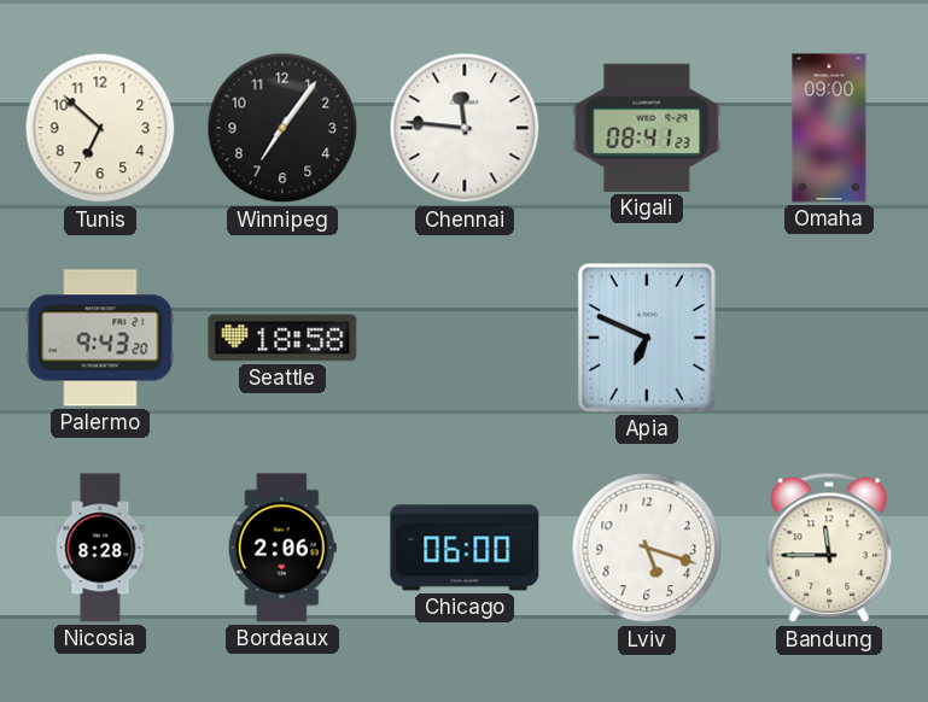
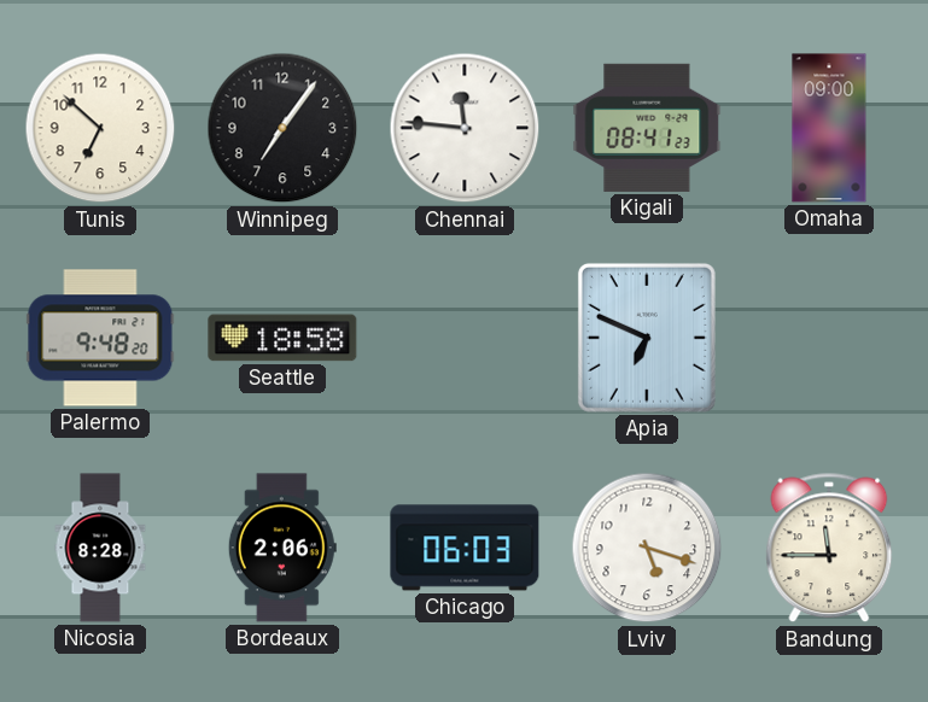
Palermo: 9:43 -> 9:48
Chicago: 06:00 -> 06:03
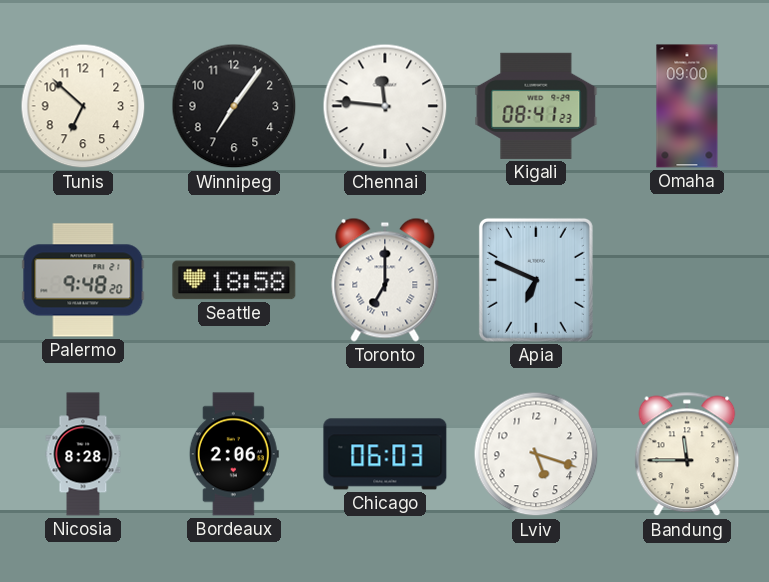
Toronto: none -> 7:00
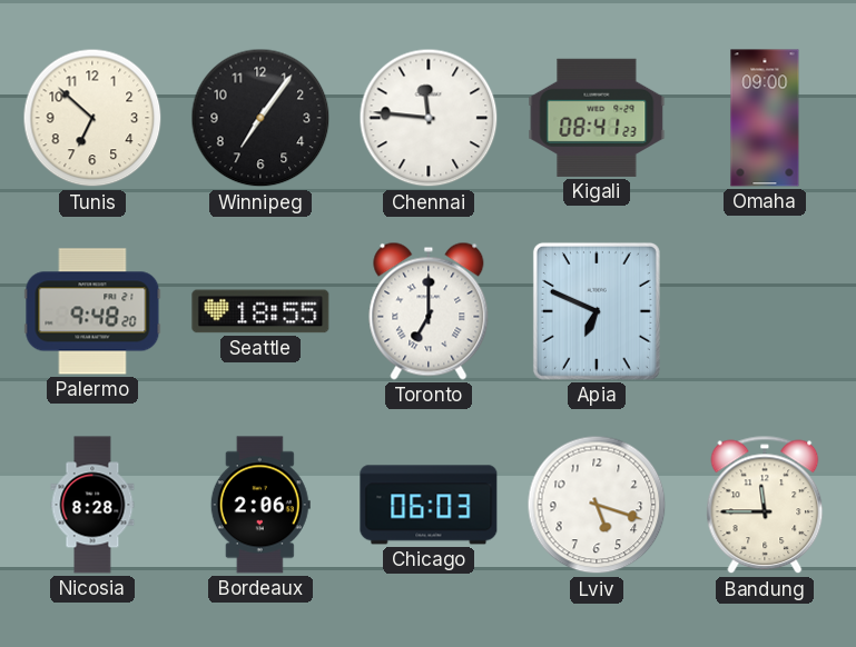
Seattle: 18:58 -> 18:55
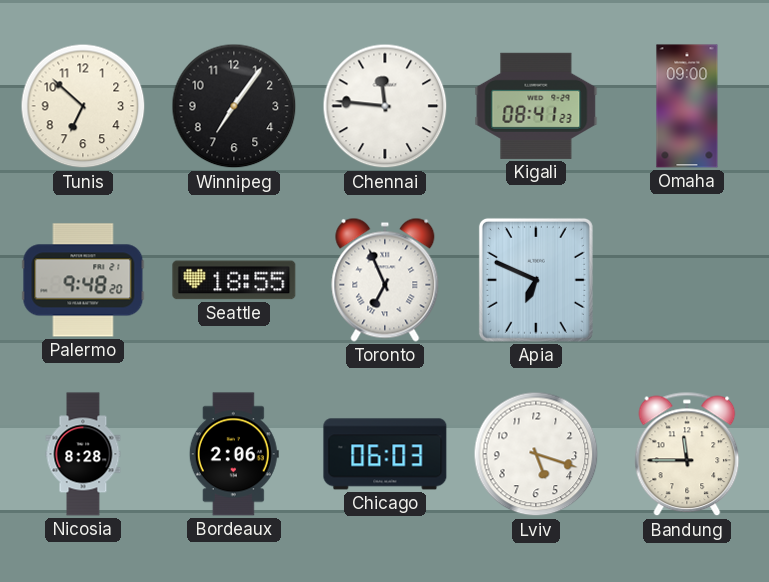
Toronto: 7:00 -> 6:56
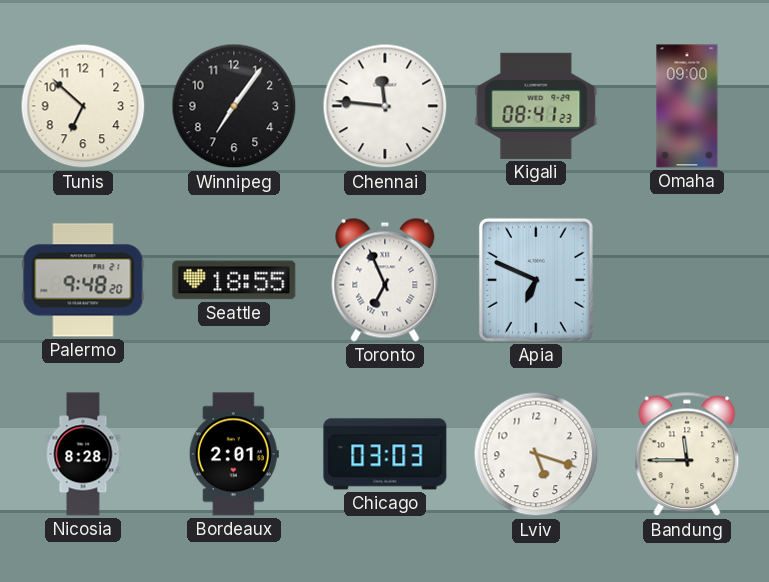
Bordeaux: 2:06 -> 2:01
Chicago: 06:03 -> 03:03
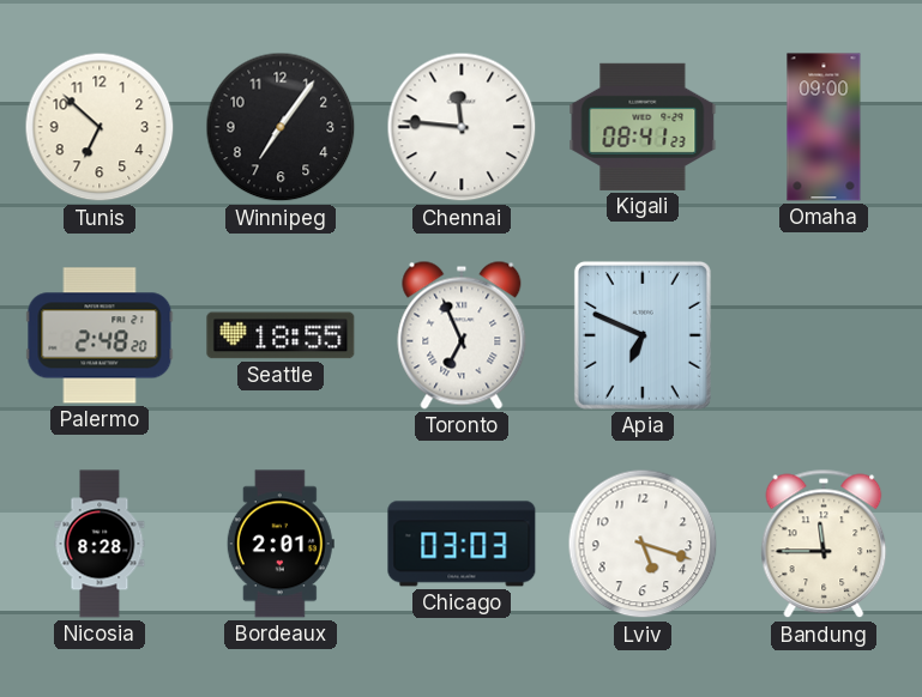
Palermo: 9:48 -> 2:48
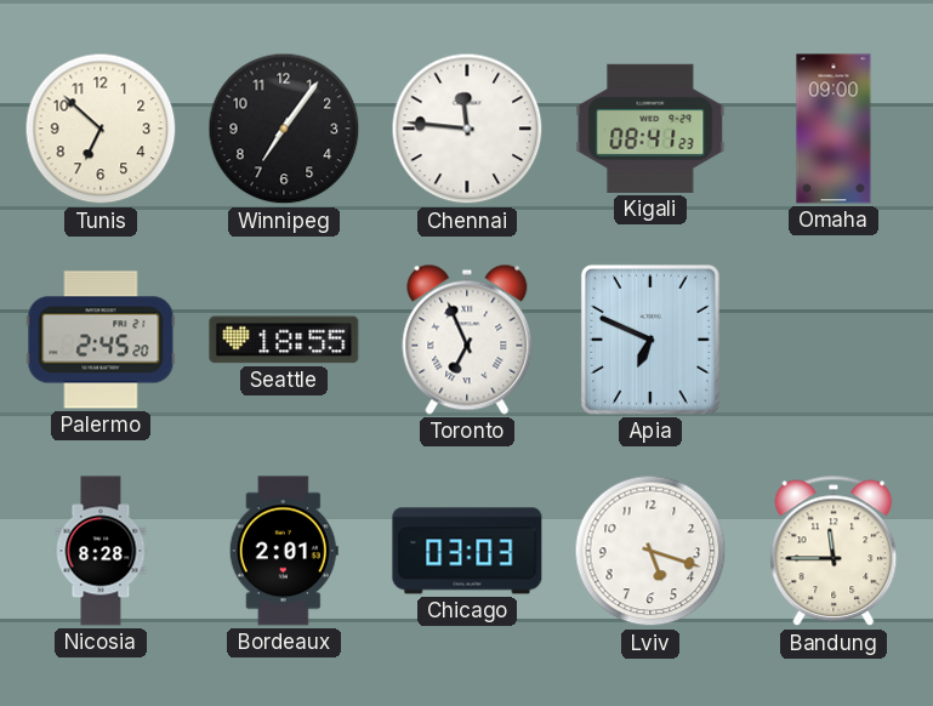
Palermo: 2:48 -> 2:45
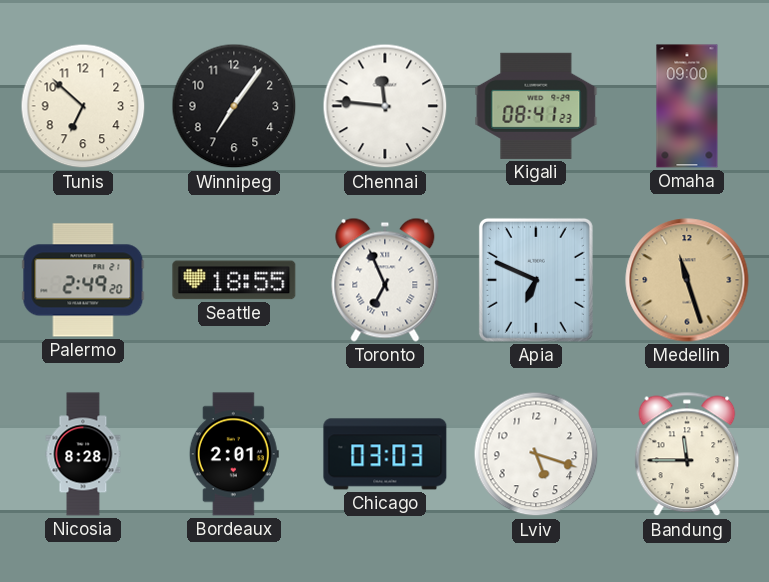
Palermo: 2:45 -> 2:49
Medellin: none -> 11:27
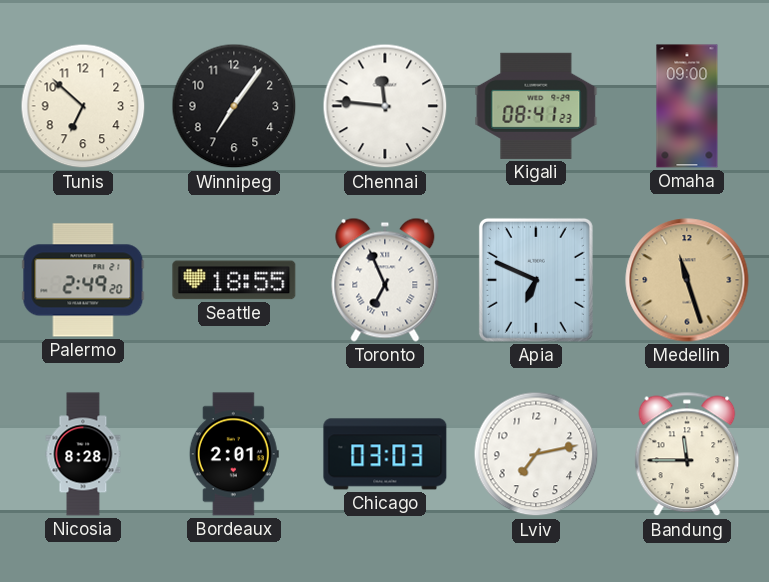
Lviv: 5:18 -> 7:13
